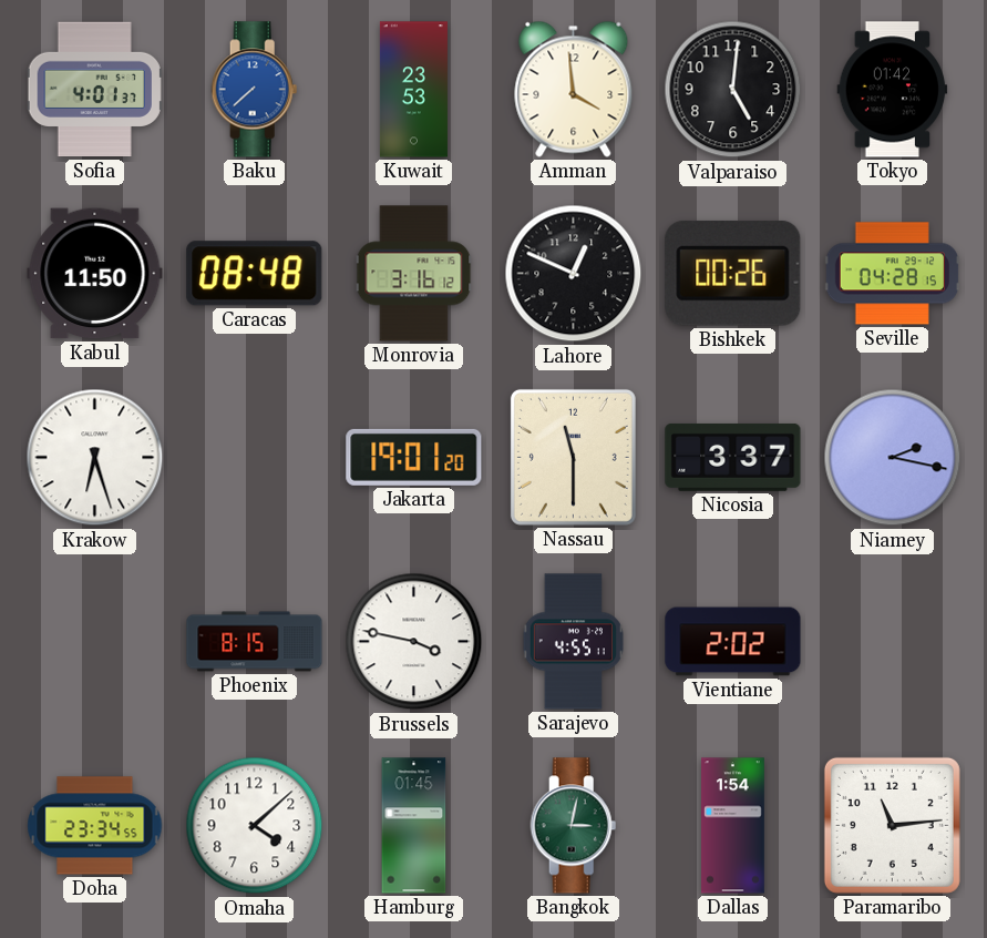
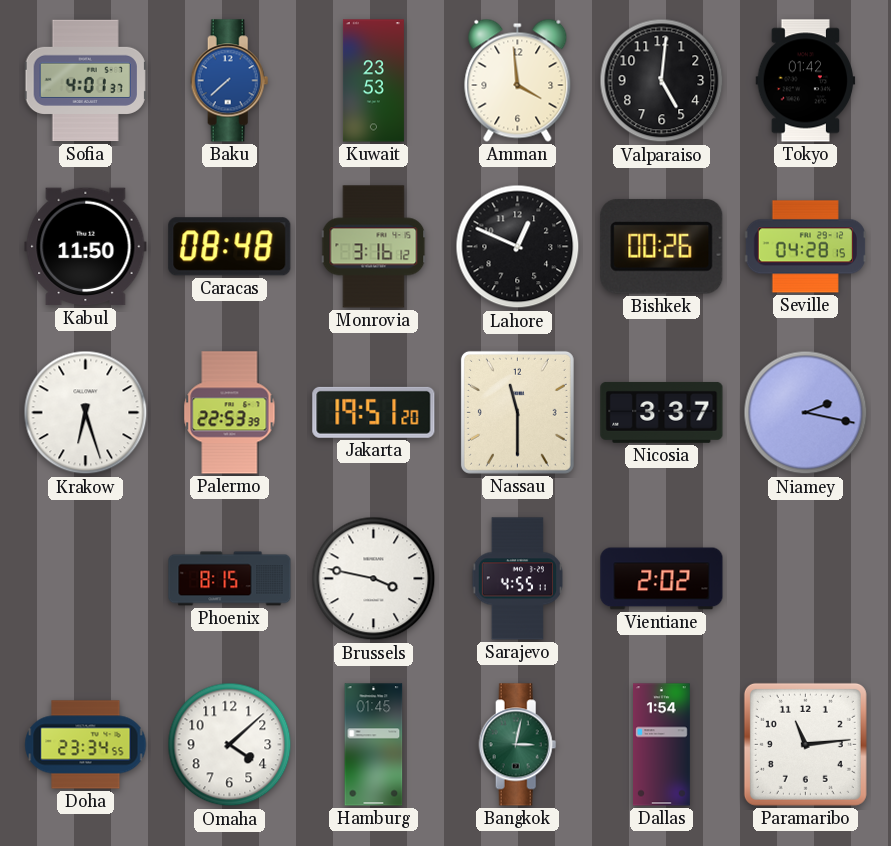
Palermo: none -> 22:53
Jakarta: 19:01 -> 19:51
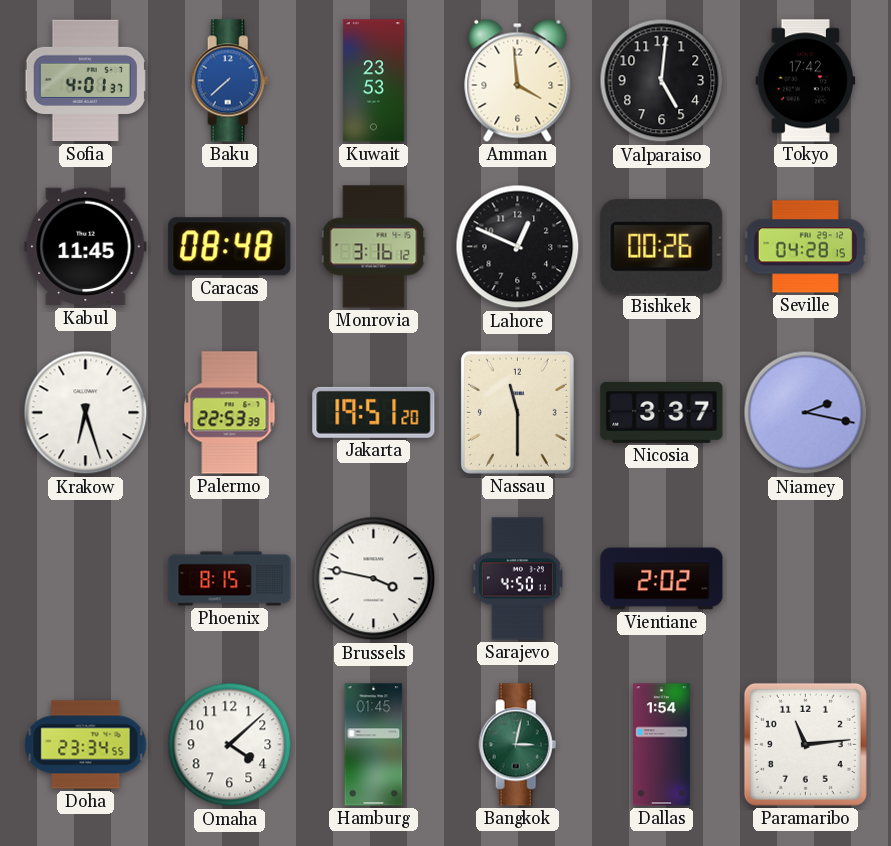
Tokyo: 01:42 -> 17:42
Kabul: 11:50 -> 11:45
Sarajevo: 4:55 -> 4:50
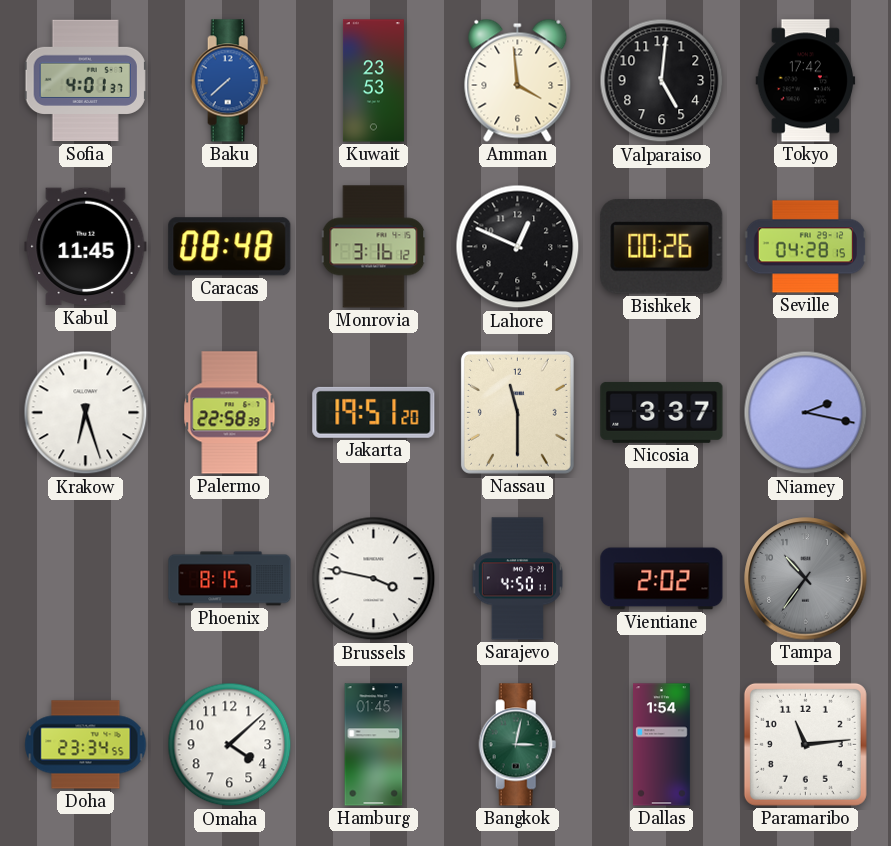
Palermo: 22:53 -> 22:58
Tampa: none -> 10:36
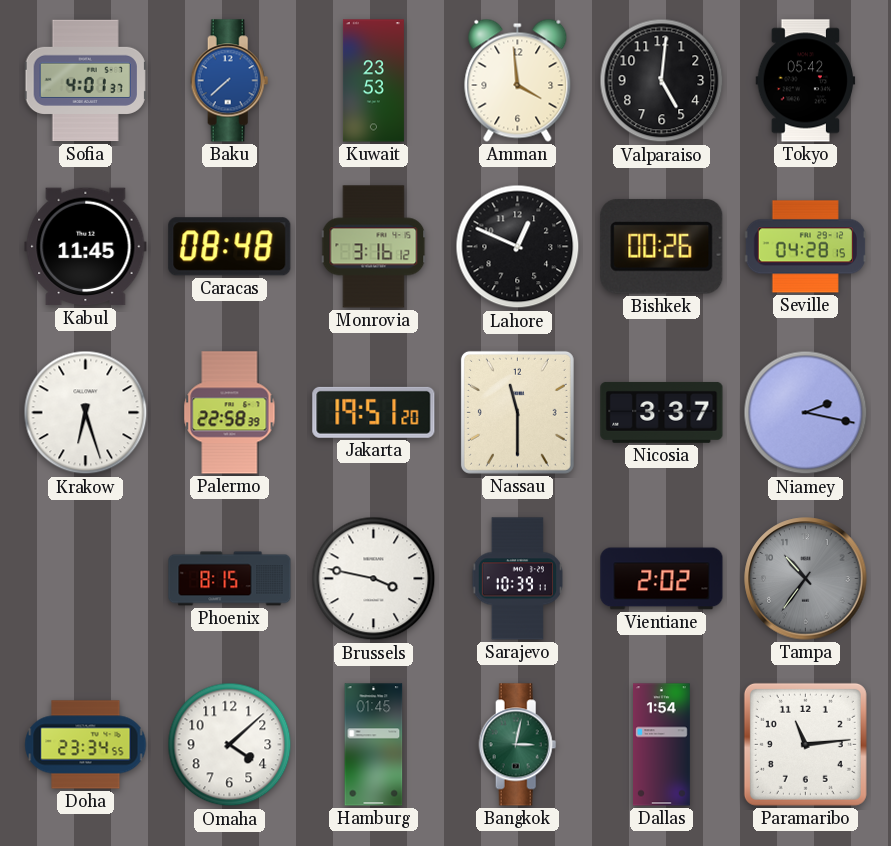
Tokyo: 17:42 -> 05:42
Sarajevo: 4:50 -> 10:39
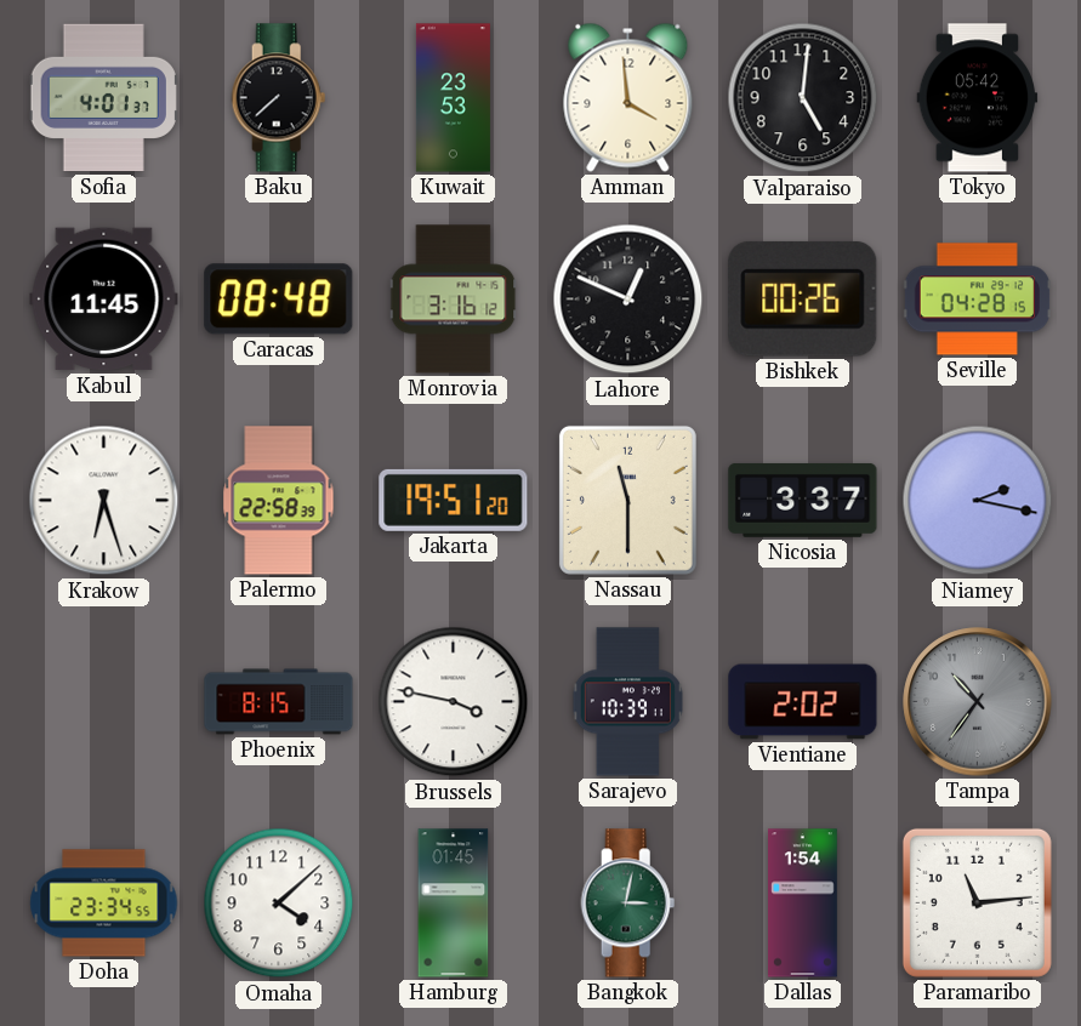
Baku dial: blue -> black
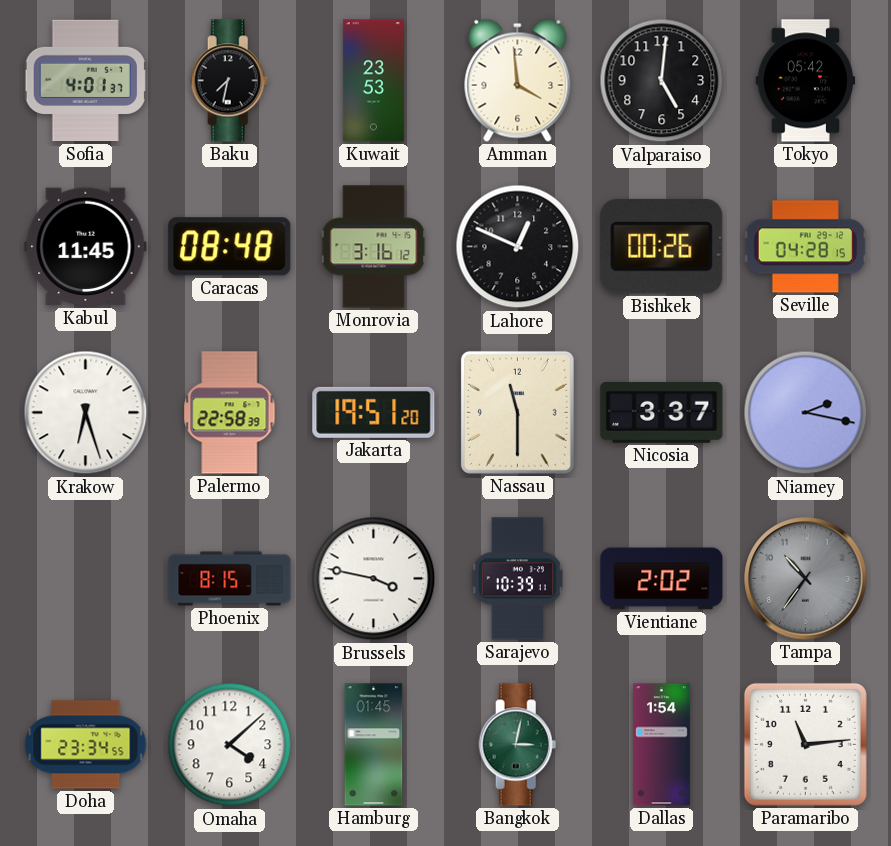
Baku: 7:38 -> 7:32
